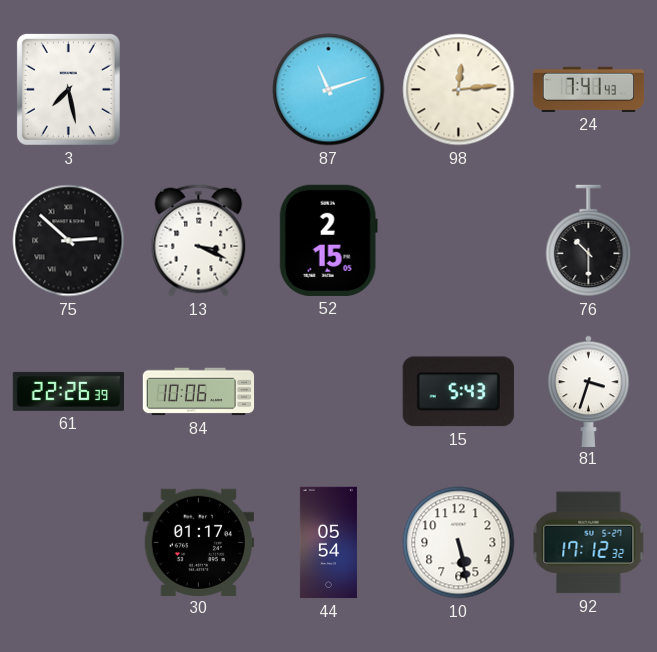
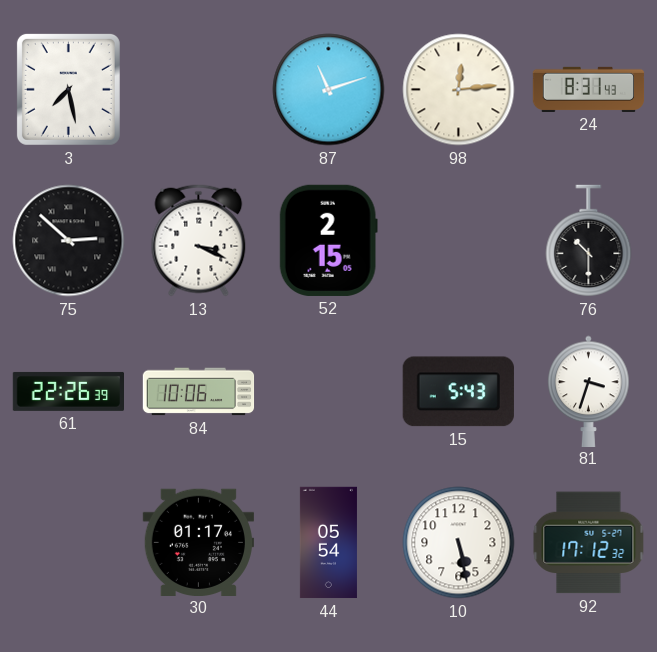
24: 7:41 -> 8:31
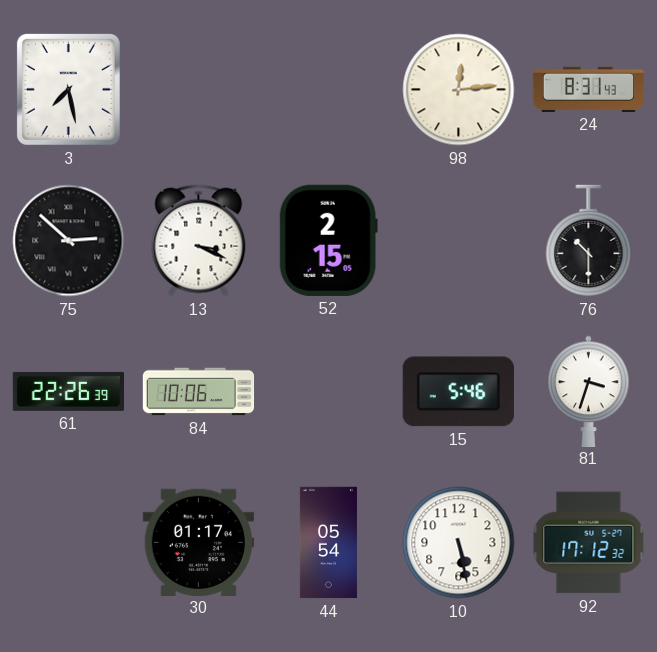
87: 11:12 -> none
15: 5:43 -> 5:46
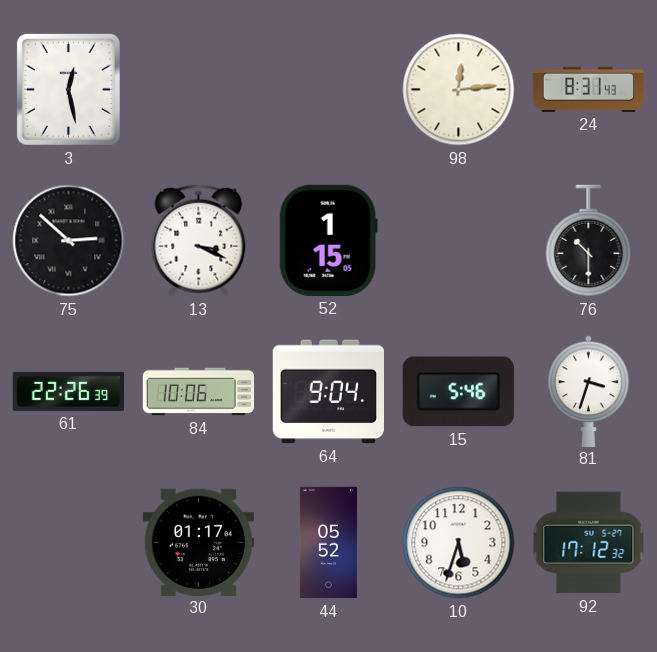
3: 7:28 -> 12:28
52: 2:15 -> 1:15
64: none -> 9:04
44: 05:54 -> 05:52
10: 5:28 -> 5:33
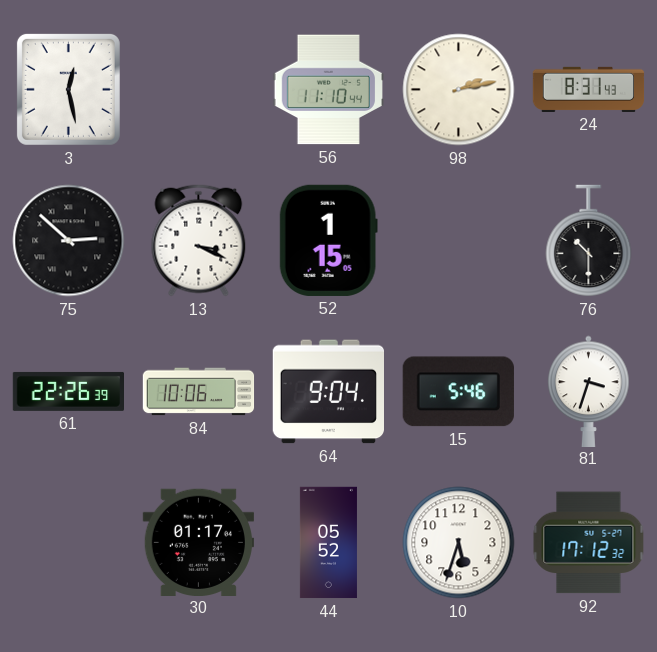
56: none -> 11:10
98: 12:14 -> 2:13
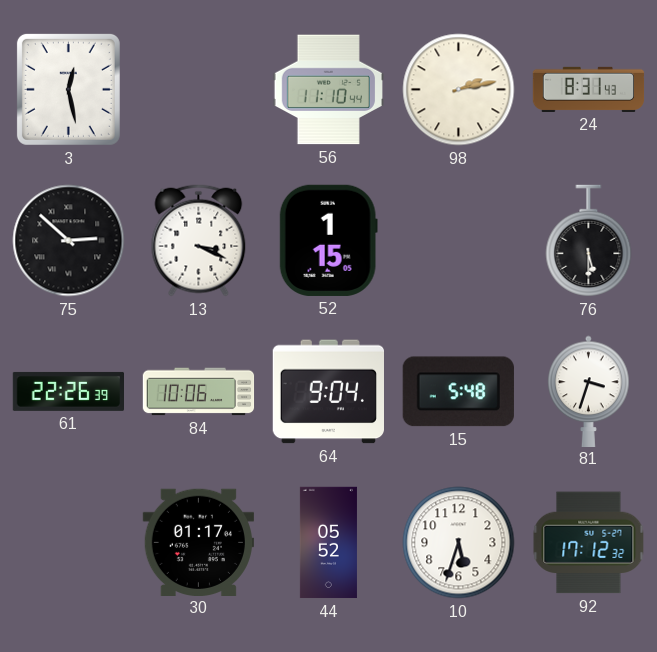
76: 10:30 -> 5:30
15: 5:46 -> 5:48
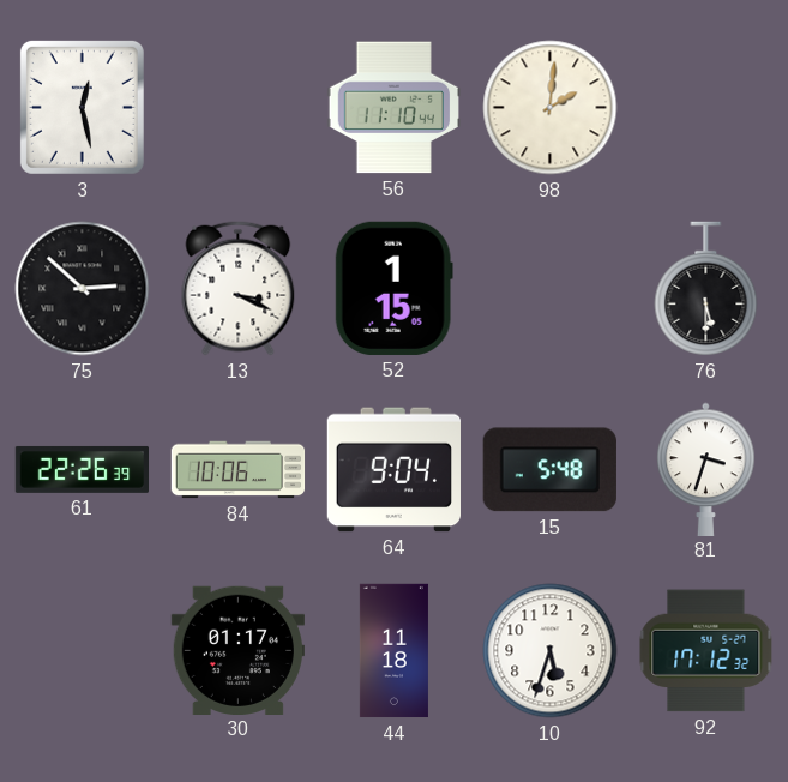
98: 2:13 -> 2:01
24: 8:31 -> none
44: 05:52 -> 11:18
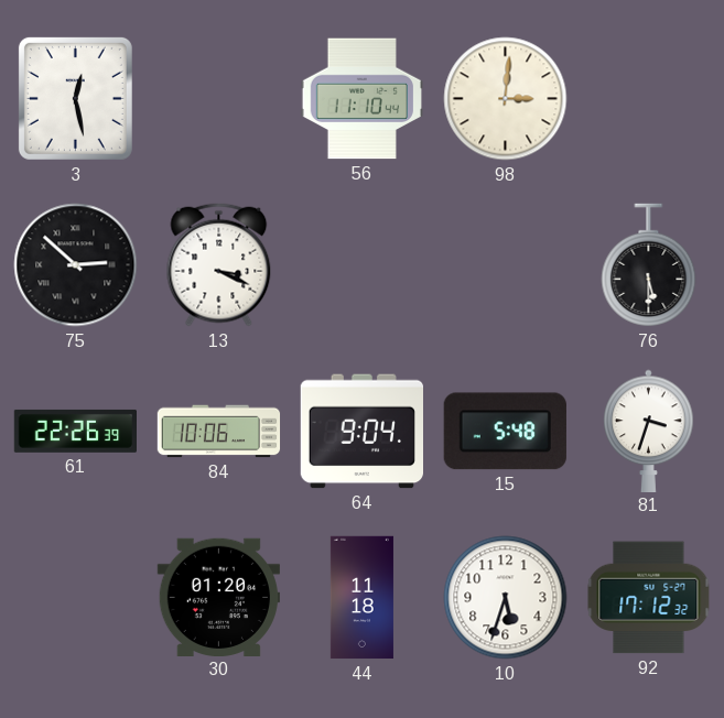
98: 2:01 -> 3:01
52: 1:15 -> none
30: 01:17 -> 01:20
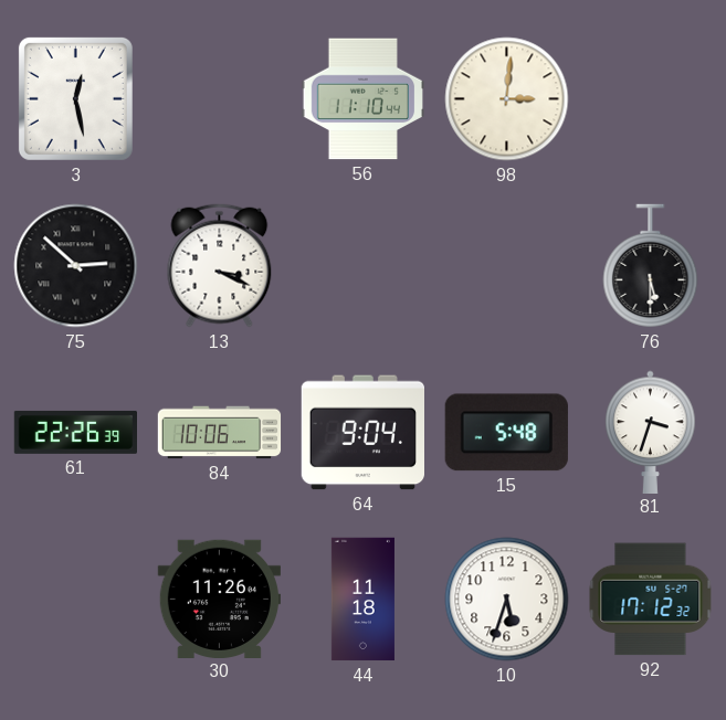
30: 01:20 -> 11:26
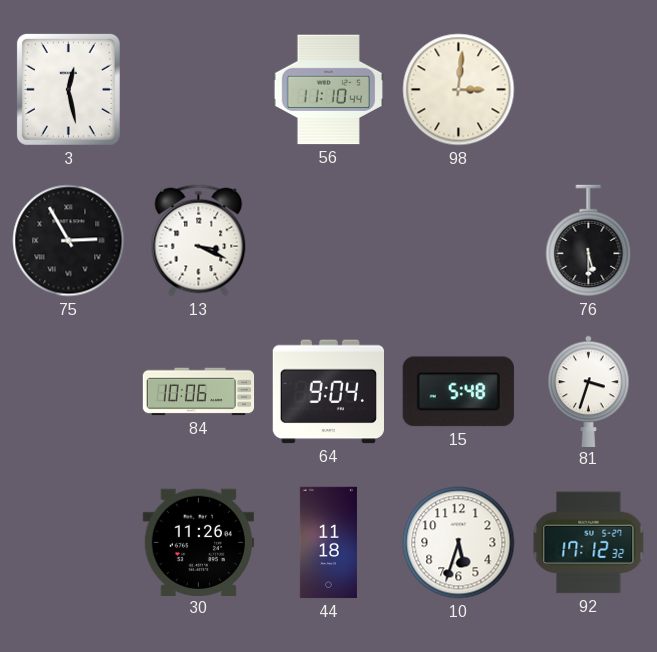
75: 2:52 -> 2:55
61: 22:26 -> none
